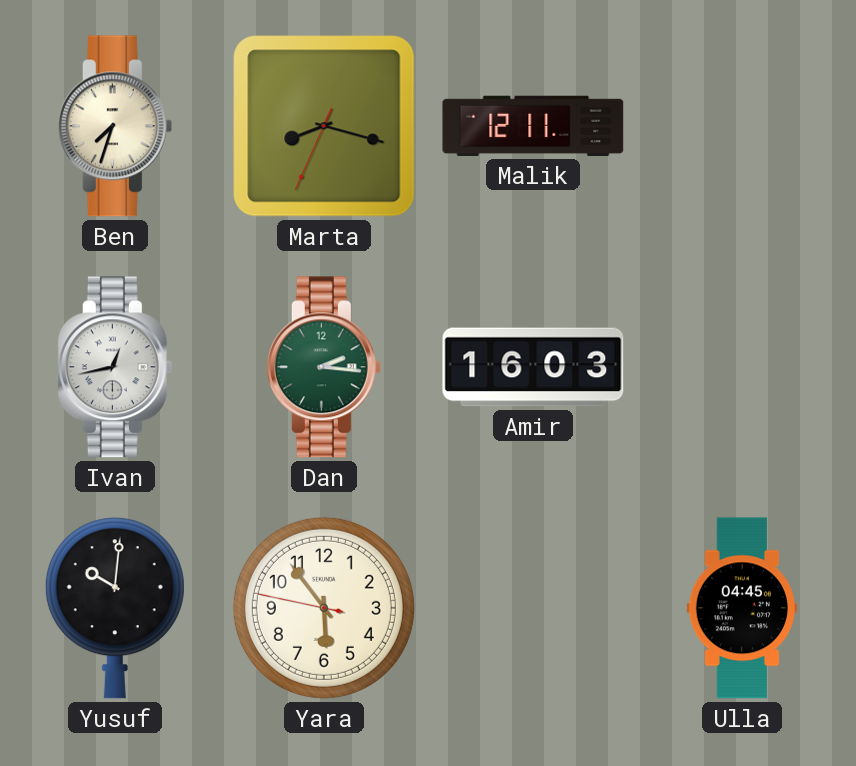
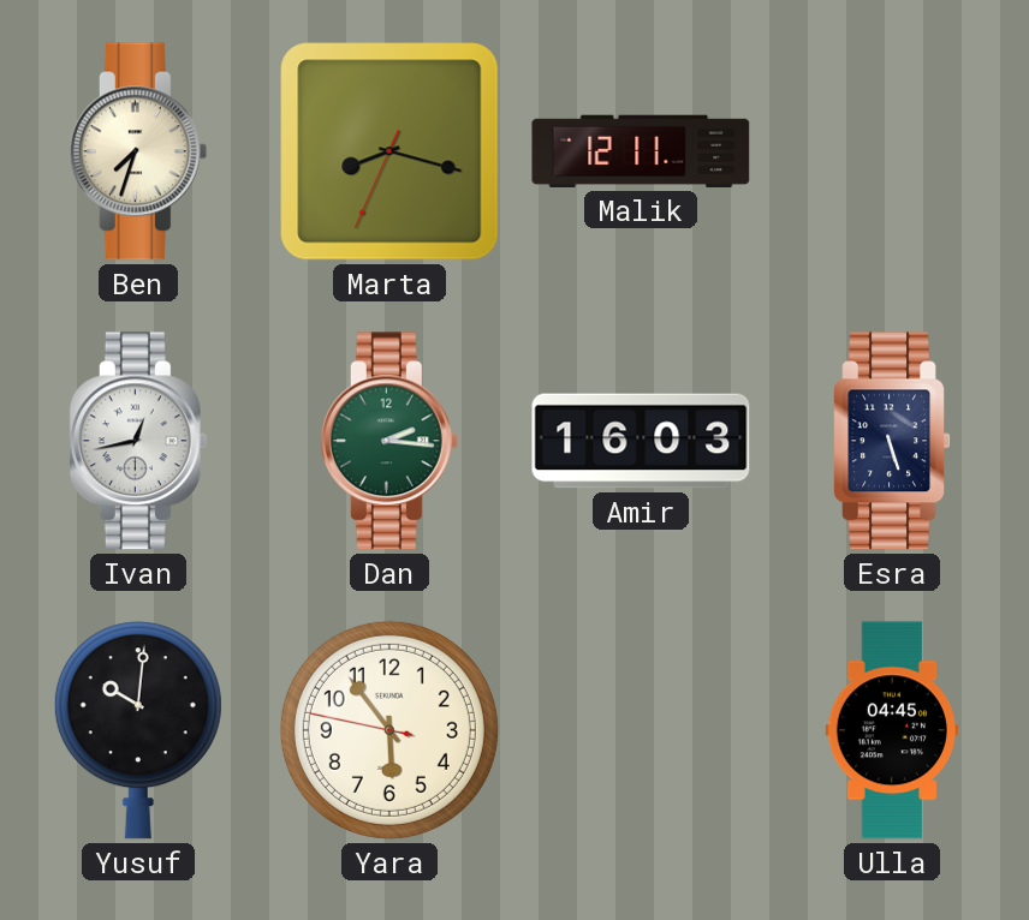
Esra: none -> 5:27
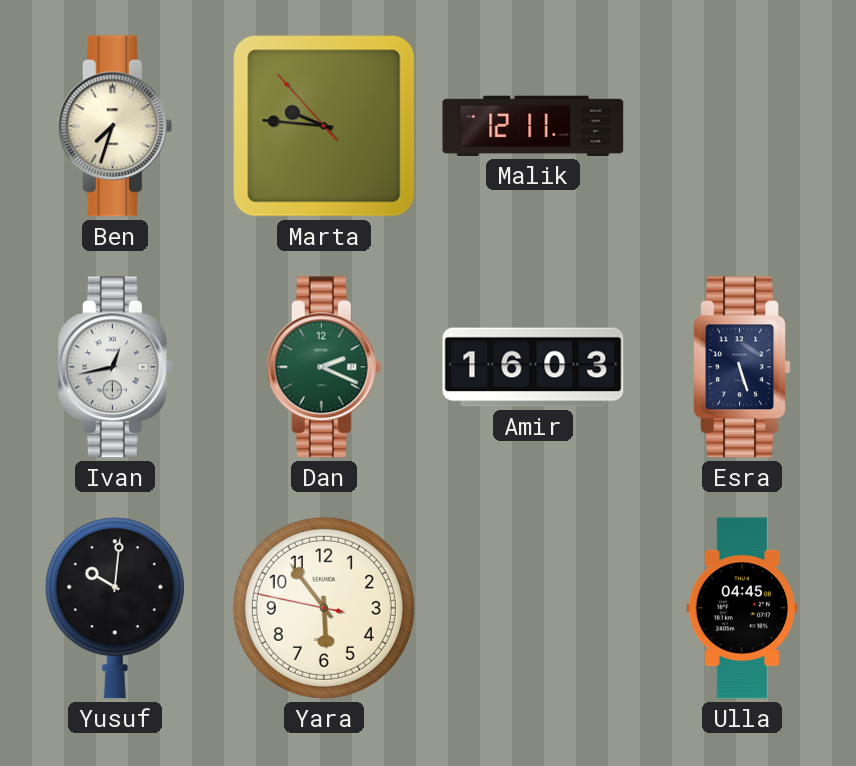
Marta: 8:17 -> 9:45
Dan: 2:16 -> 2:19
